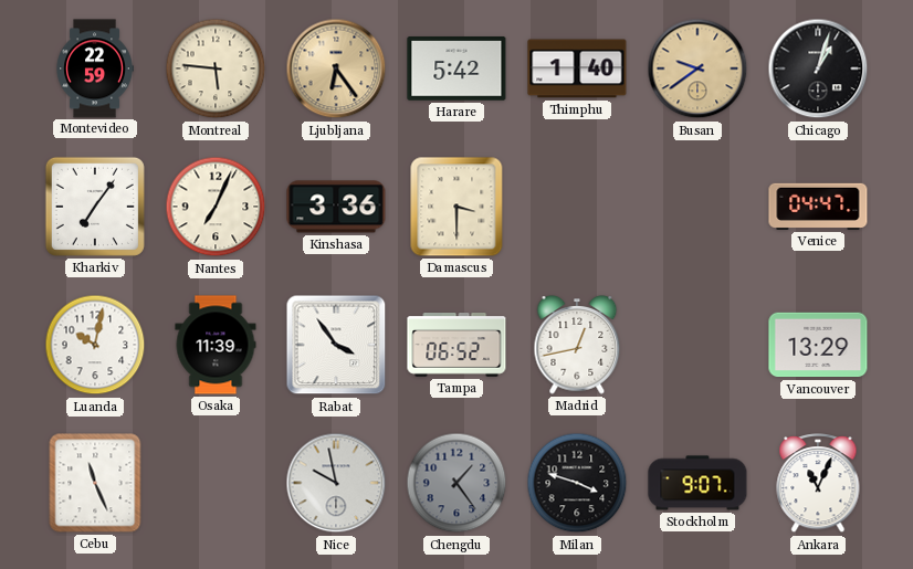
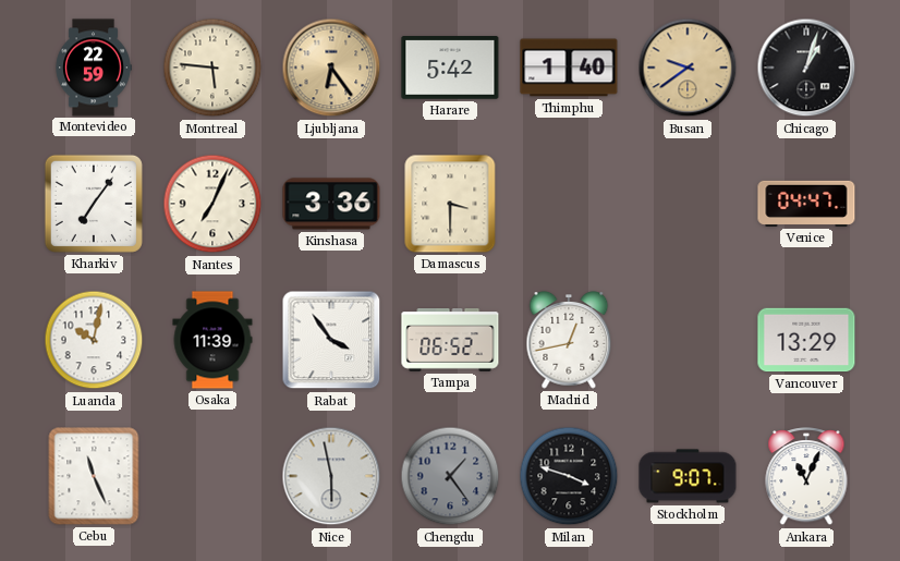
Nice: 9:58 -> 5:58
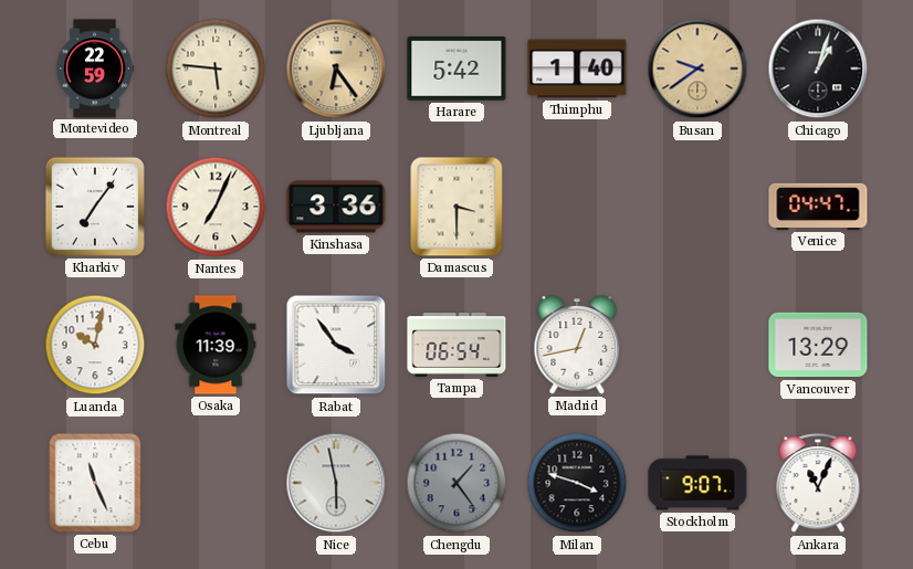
Tampa: 06:52 -> 06:54
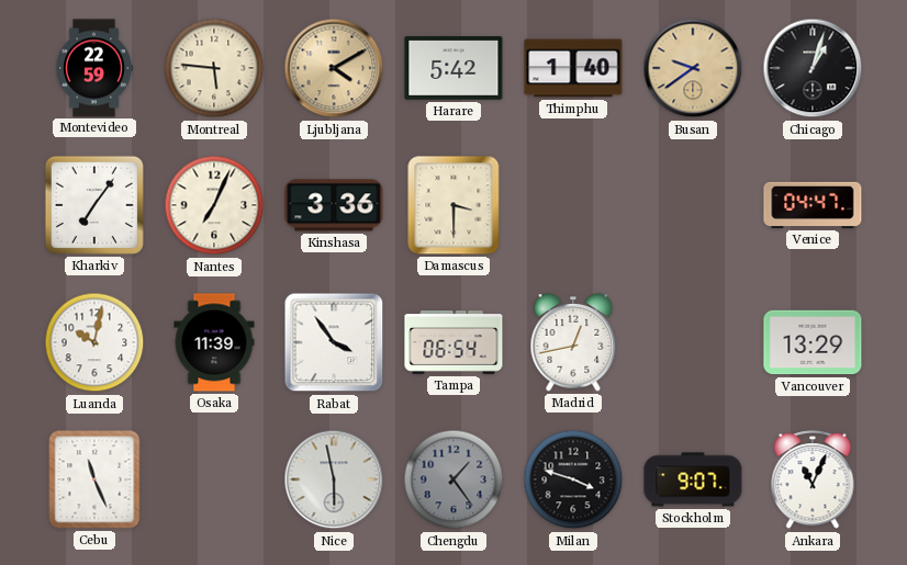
Ljubljana: 6:24 -> 4:10
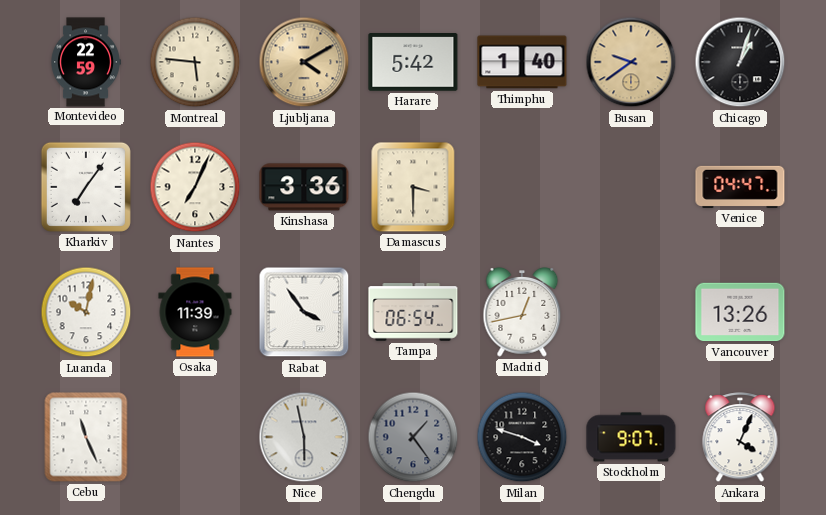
Vancouver: 13:29 -> 13:26
Ankara: 11:04 -> 4:04
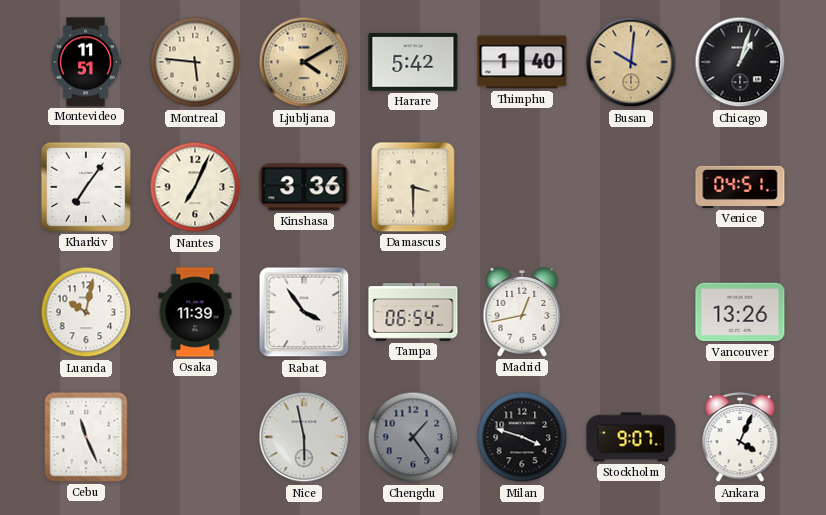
Montevideo: 22:59 -> 11:51
Busan: 9:39 -> 10:01
Venice: 04:47 -> 04:51
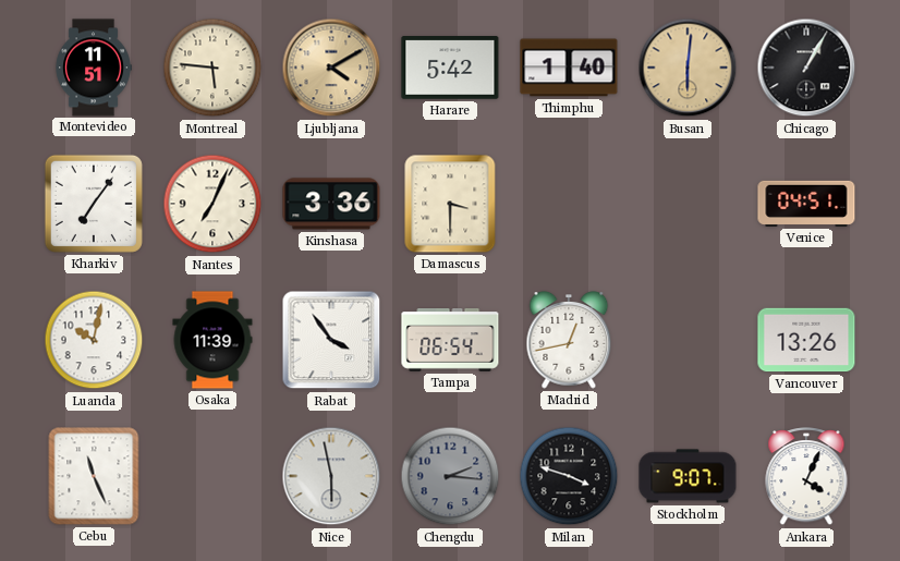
Busan: 10:01 -> 6:01
Chicago: 1:03 -> 1:05
Chengdu: 1:24 -> 2:16
